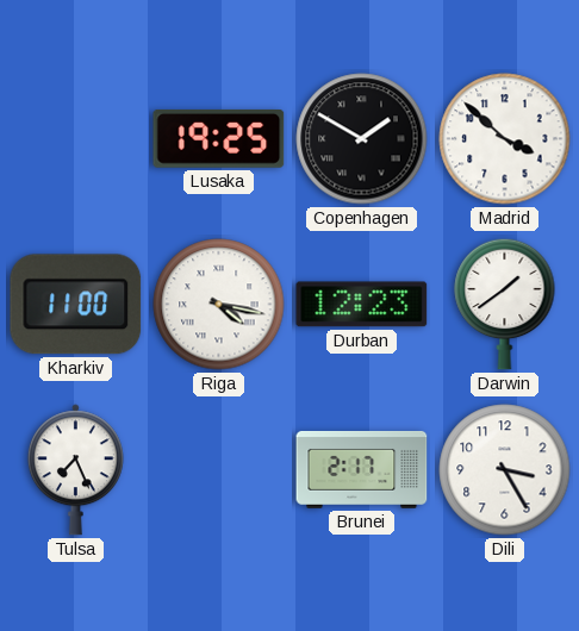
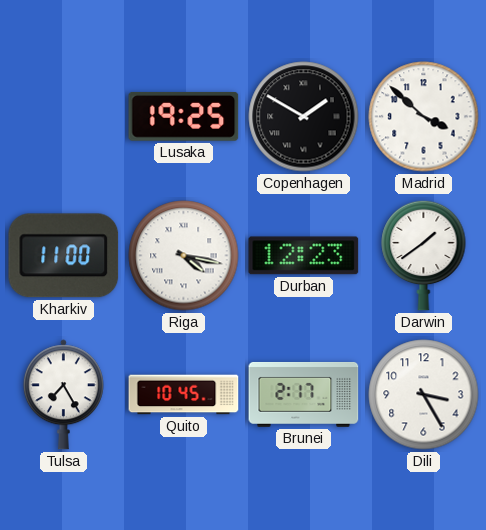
Tulsa: 7:26 -> 7:25
Quito: none -> 10:45
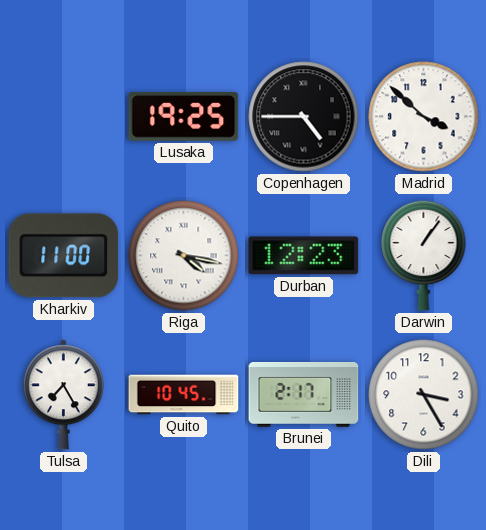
Copenhagen: 1:50 -> 4:45
Darwin: 1:39 -> 1:06
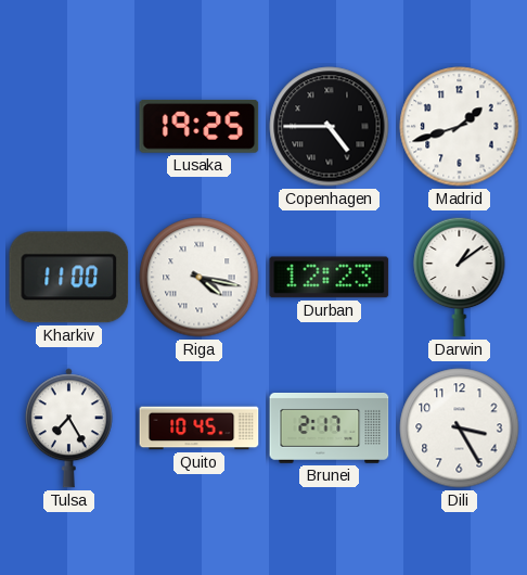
Madrid: 3:52 -> 1:42
Darwin: 1:06 -> 1:09
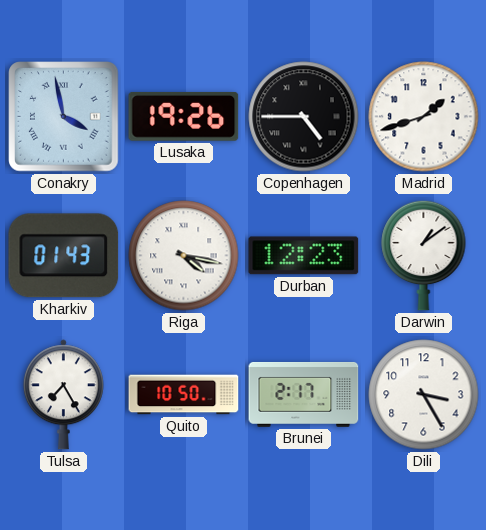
Conakry: none -> 3:58
Lusaka: 19:25 -> 19:26
Kharkiv: 11:00 -> 01:43
Quito: 10:45 -> 10:50
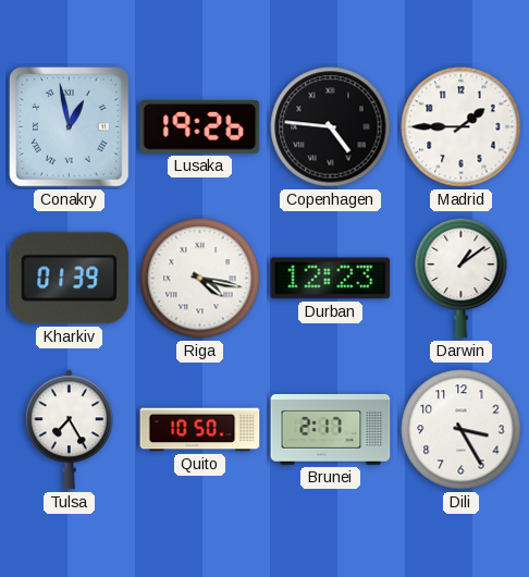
Conakry: 3:58 -> 12:58
Copenhagen: 4:45 -> 4:46
Madrid: 1:42 -> 1:45
Kharkiv: 01:43 -> 01:39
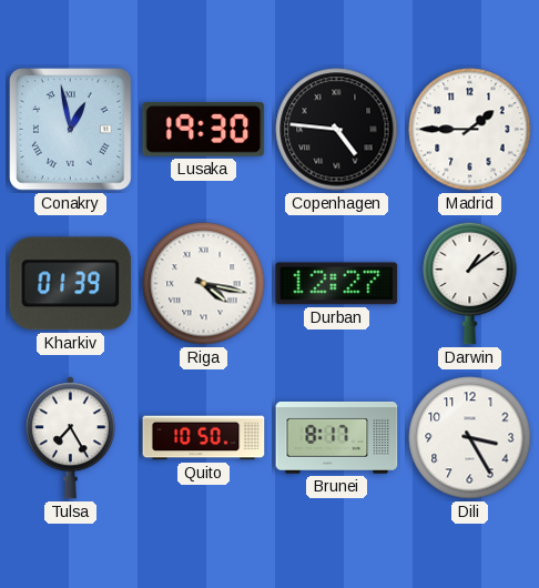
Lusaka: 19:26 -> 19:30
Durban: 12:23 -> 12:27
Brunei: 2:17 -> 8:17
